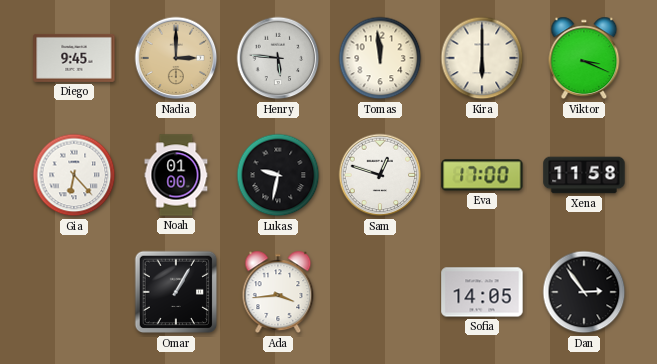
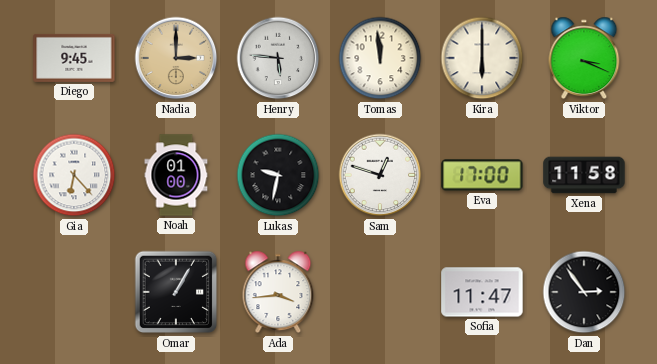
Sofia: 14:05 -> 11:47
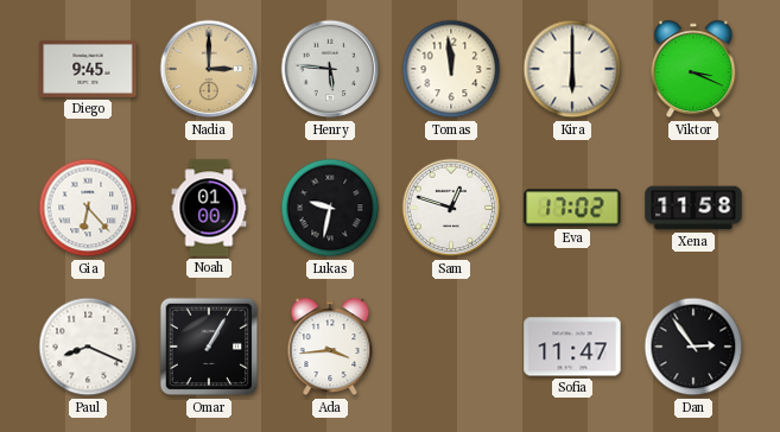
Eva: 17:00 -> 17:02
Paul: none -> 8:19
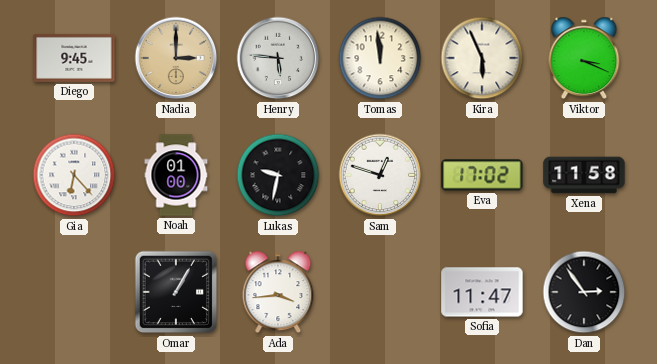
Kira: 6:00 -> 5:56
Paul: 8:19 -> none
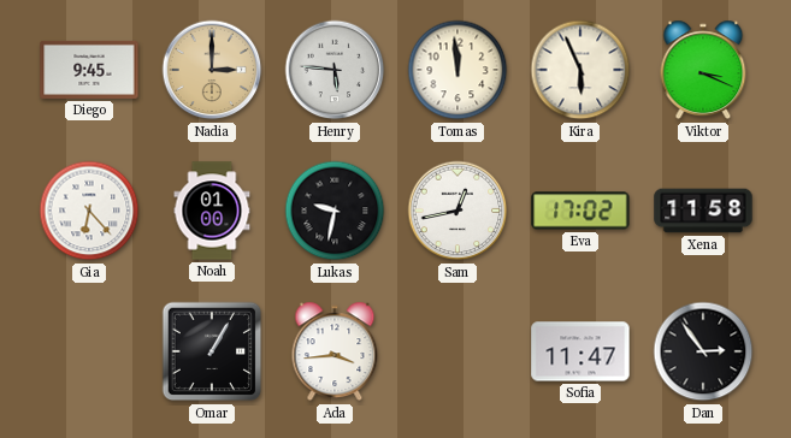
Sam: 12:48 -> 12:43
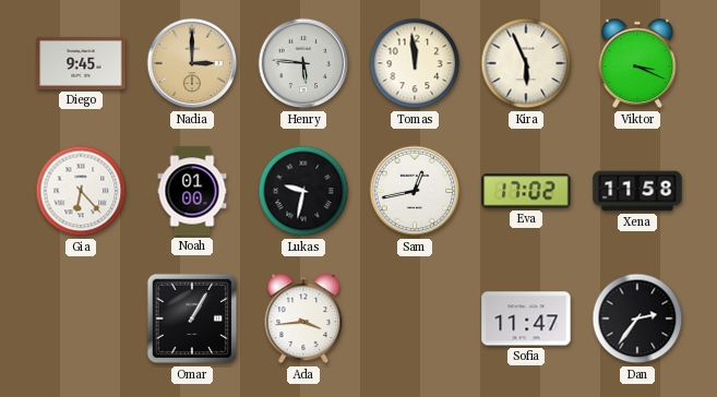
Dan: 2:54 -> 2:36
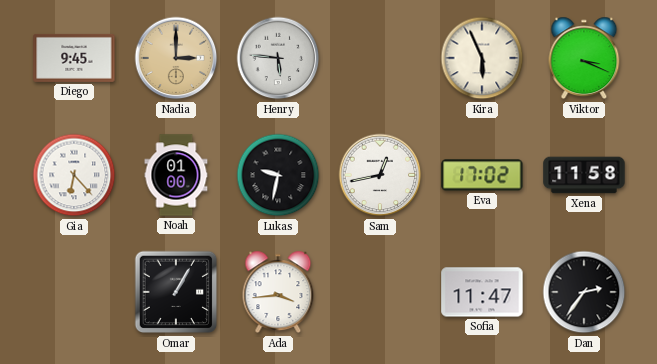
Tomas: 11:59 -> none
